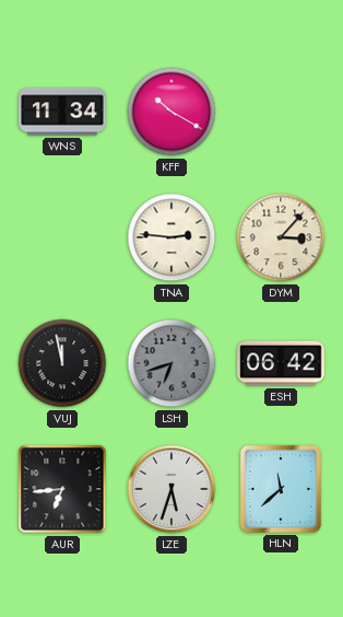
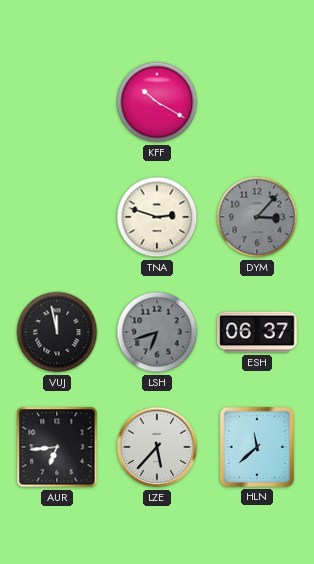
WNS: 11:34 -> none
TNA: 2:46 -> 2:48
DYM dial: cream -> grey
ESH: 06:42 -> 06:37
LZE: 5:33 -> 5:37
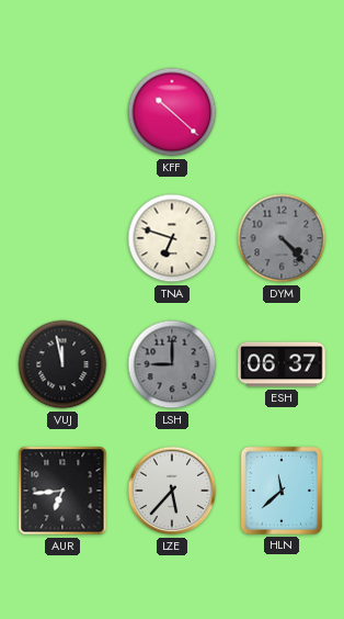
KFF: 10:20 -> 10:22
TNA: 2:48 -> 6:48
DYM: 3:07 -> 4:23
LSH: 6:42 -> 9:00
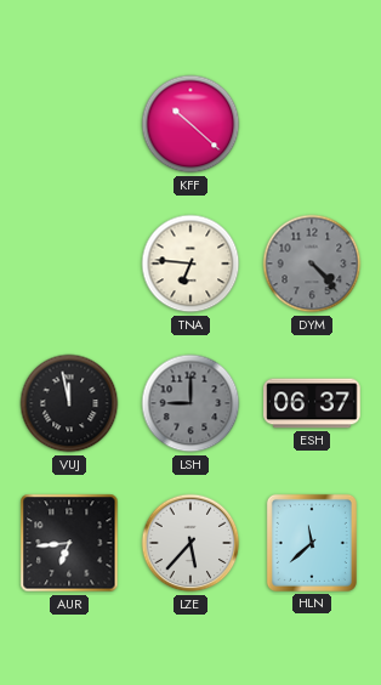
TNA: 6:48 -> 6:46
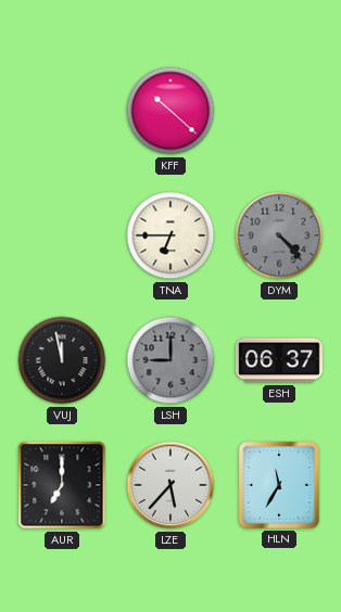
TNA: 6:46 -> 6:45
AUR: 6:44 -> 7:00
HLN: 11:38 -> 11:35
